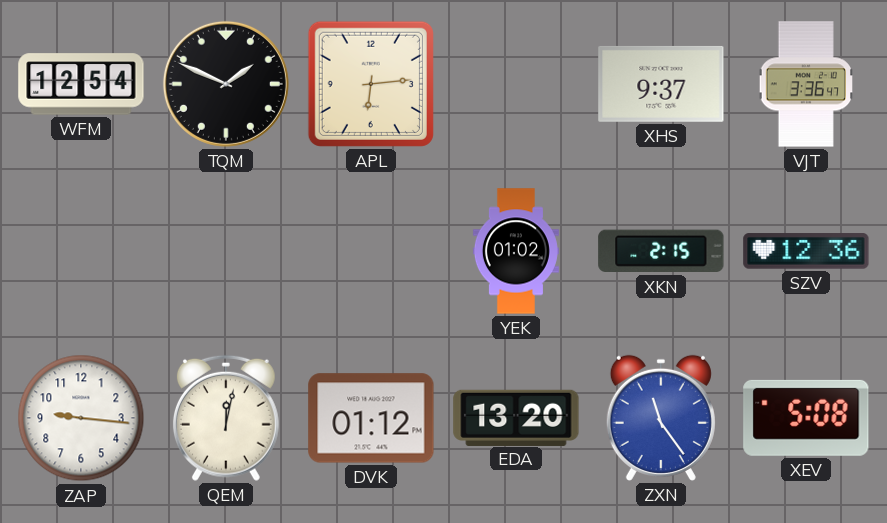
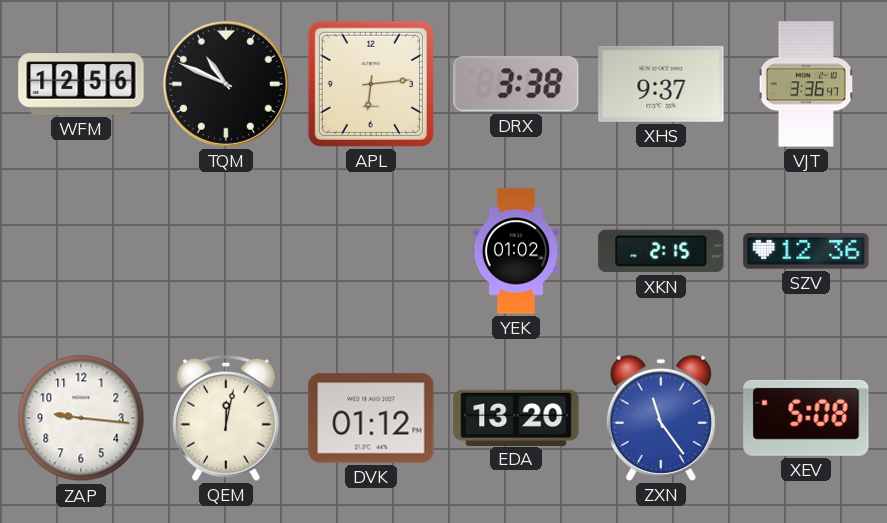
WFM: 12:54 -> 12:56
TQM: 1:49 -> 10:49
DRX: none -> 3:38
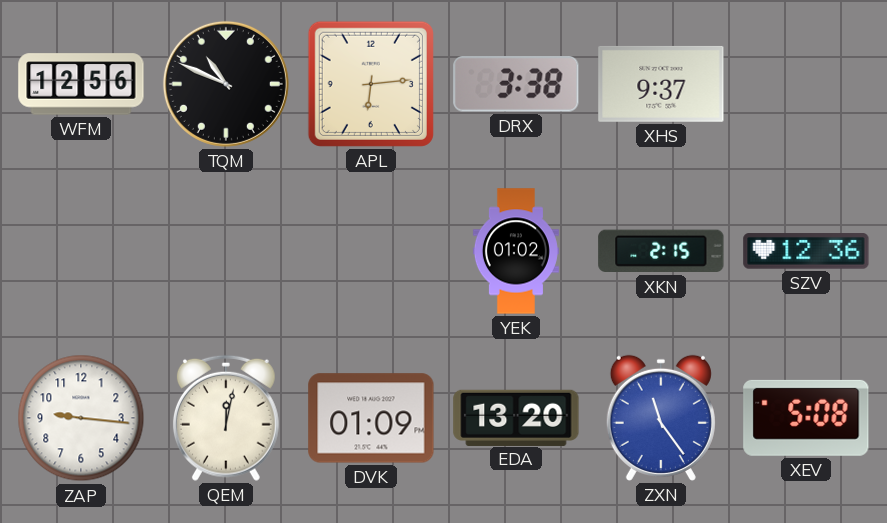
VJT: 3:36 -> none
DVK: 01:12 -> 01:09
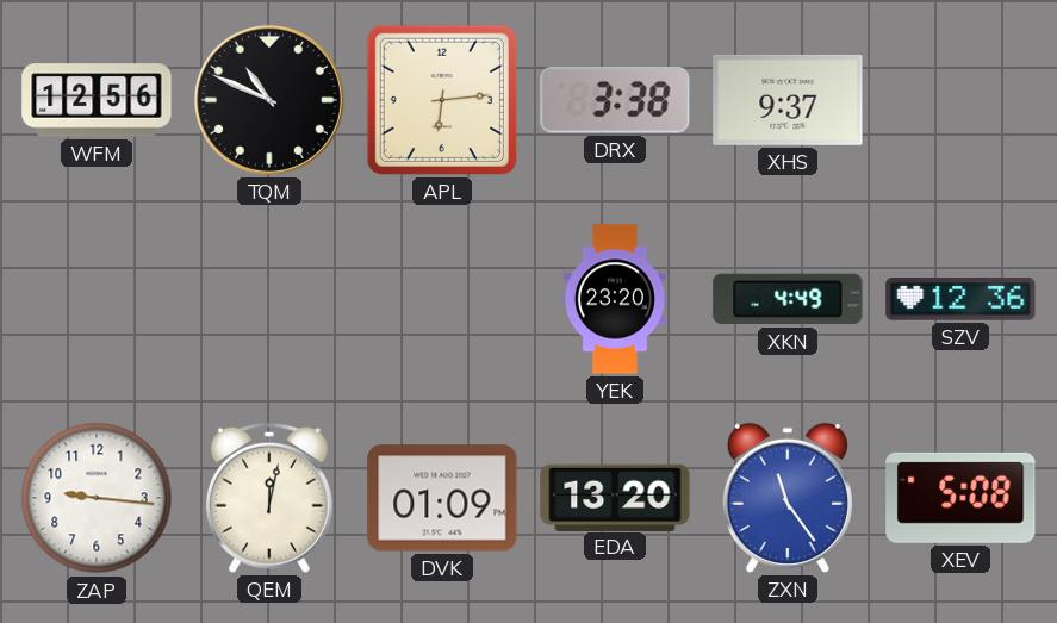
YEK: 01:02 -> 23:20
XKN: 2:15 -> 4:49
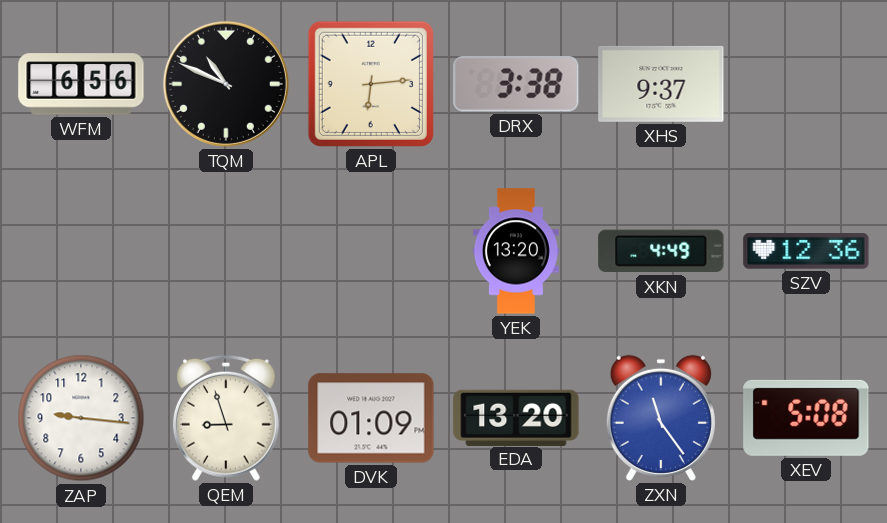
WFM: 12:56 -> 6:56
YEK: 23:20 -> 13:20
QEM: 12:02 -> 8:57
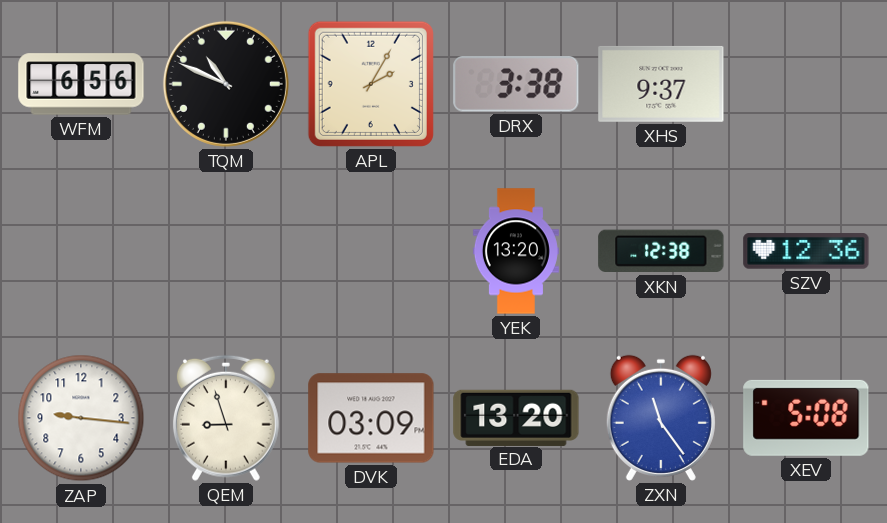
APL: 6:14 -> 2:05
XKN: 4:49 -> 12:38
DVK: 01:09 -> 03:09
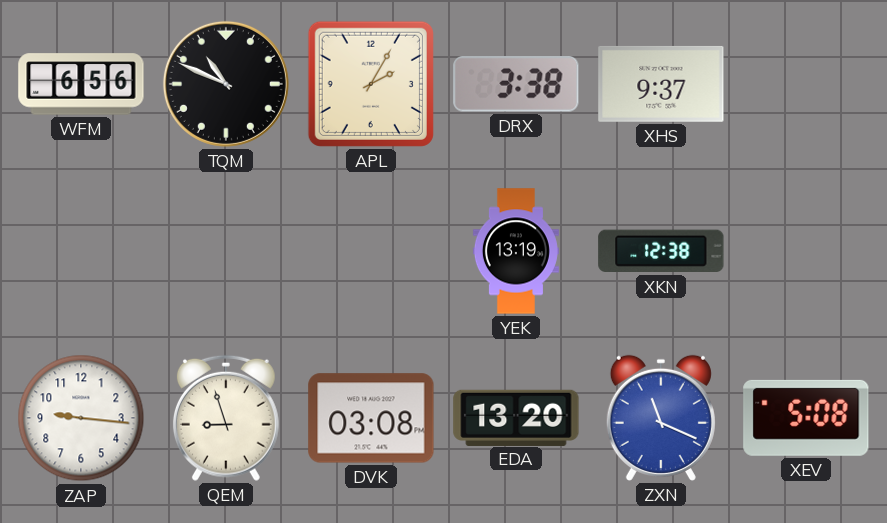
YEK: 13:20 -> 13:19
SZV: 12:36 -> none
DVK: 03:09 -> 03:08
ZXN: 11:24 -> 11:19
